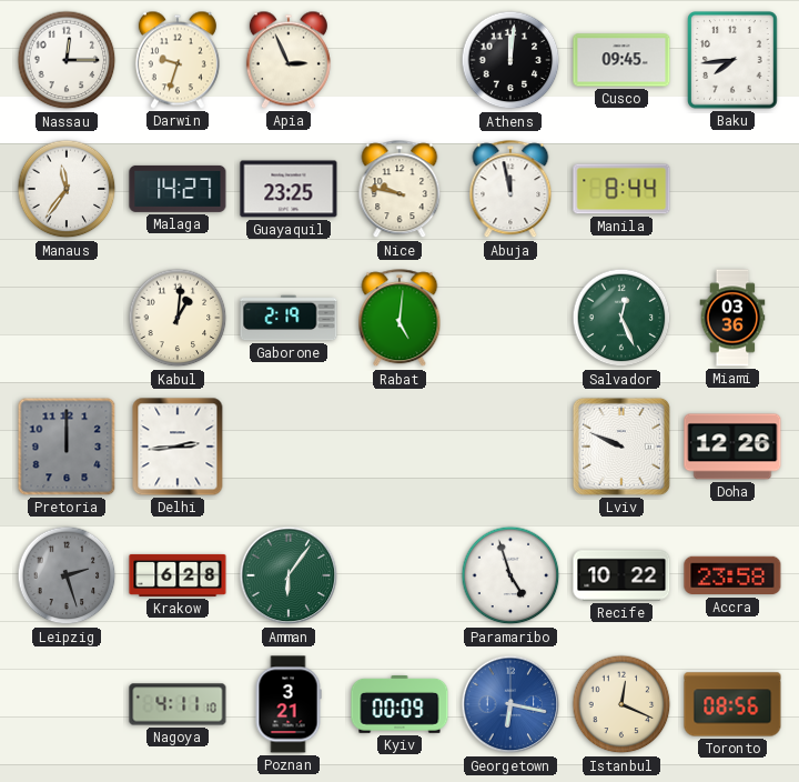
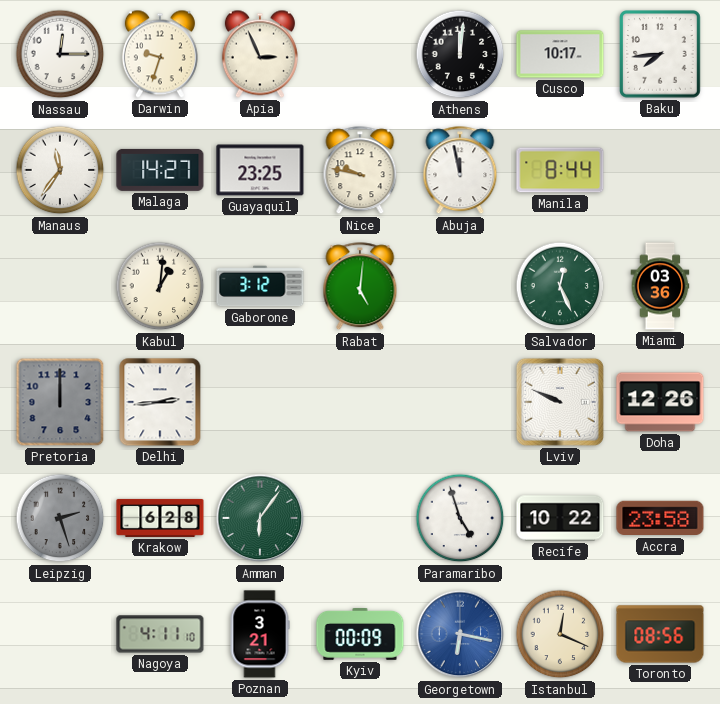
Cusco: 09:45 -> 10:17
Gaborone: 2:19 -> 3:12
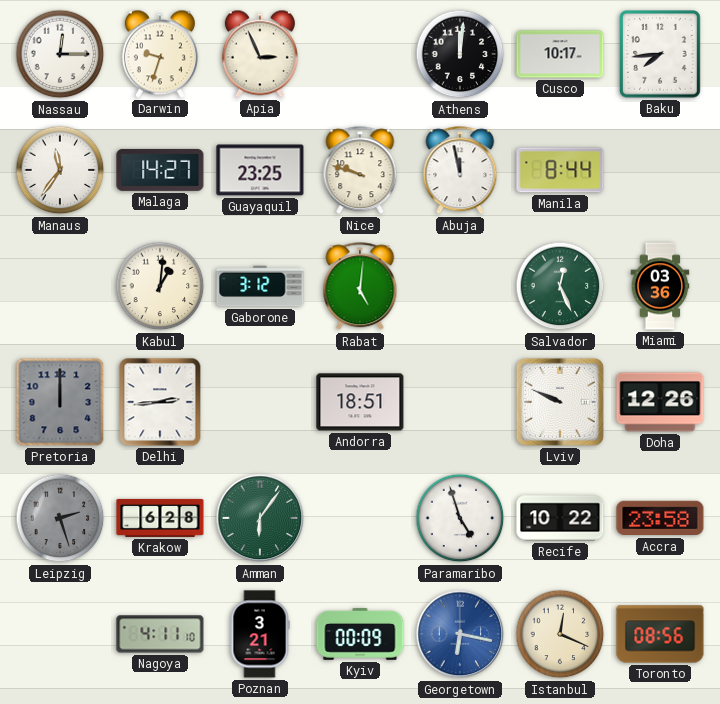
Nice: 9:47 -> 9:48
Andorra: none -> 18:51
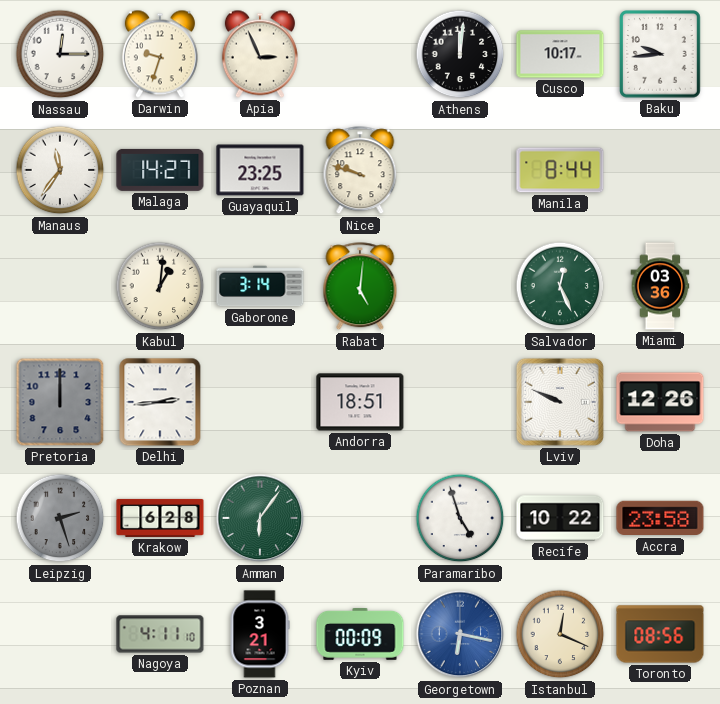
Baku: 7:44 -> 9:44
Abuja: 11:58 -> none
Gaborone: 3:12 -> 3:14
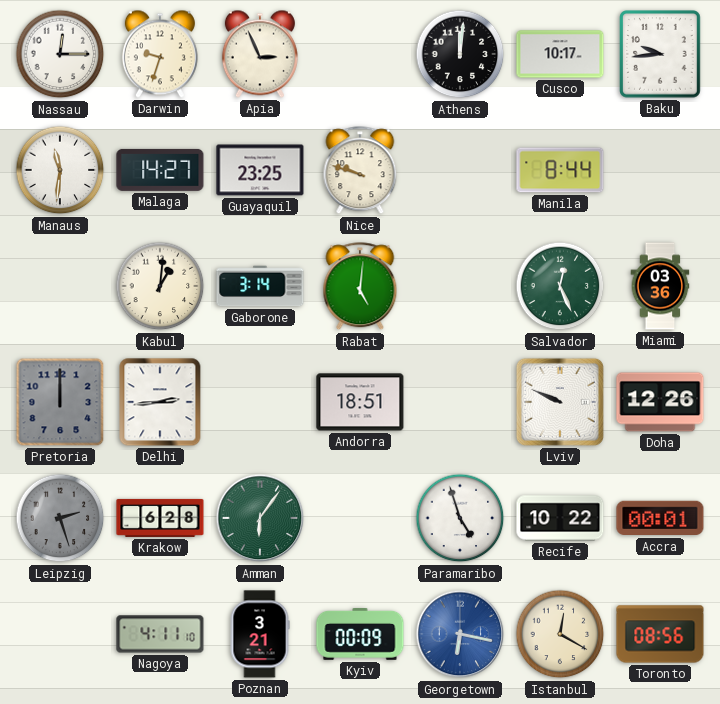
Manaus: 11:36 -> 11:31
Accra: 23:58 -> 00:01
Istanbul: 12:19 -> 12:20
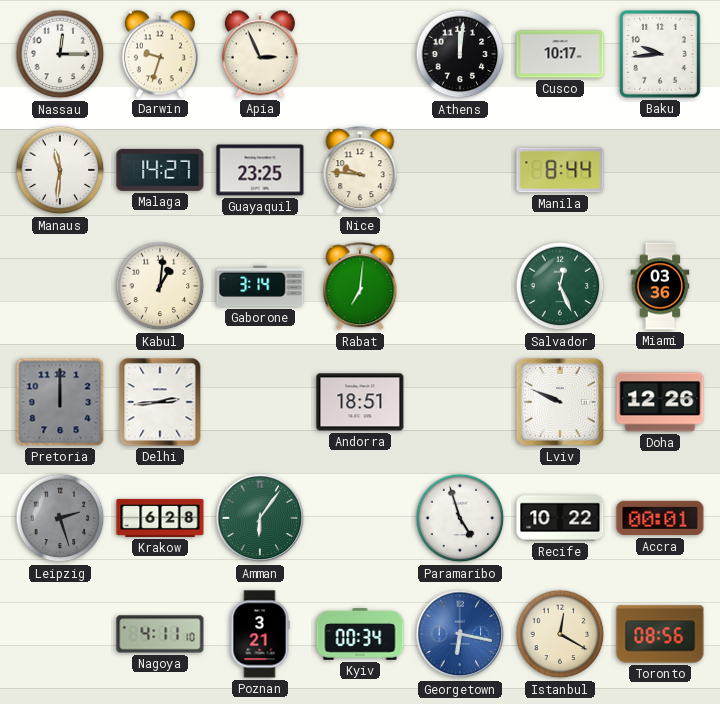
Nice: 9:48 -> 9:46
Rabat: 5:01 -> 7:01
Kyiv: 00:09 -> 00:34
